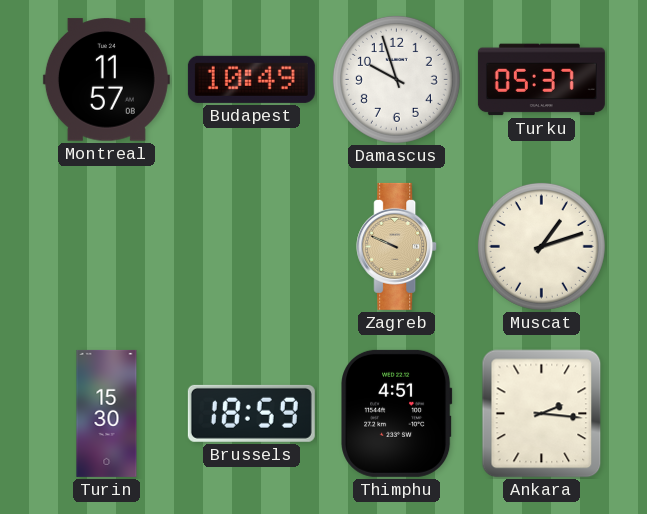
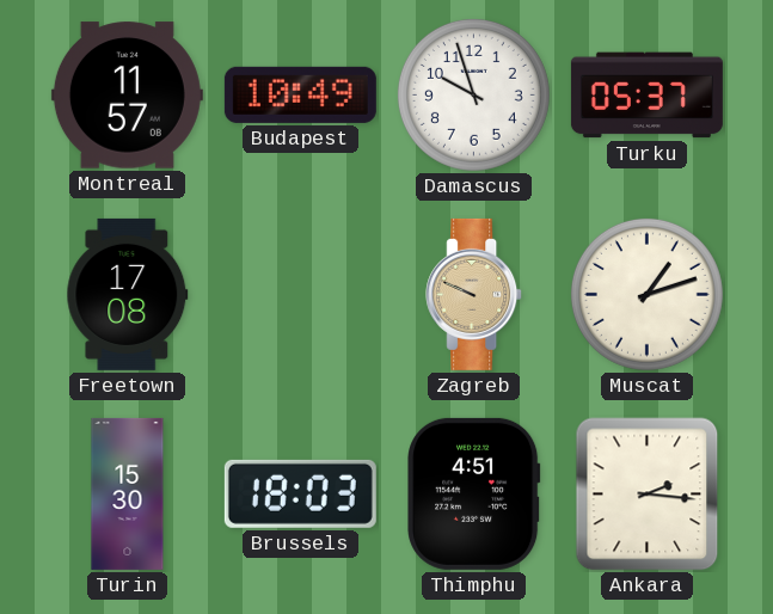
Freetown: none -> 17:08
Brussels: 18:59 -> 18:03
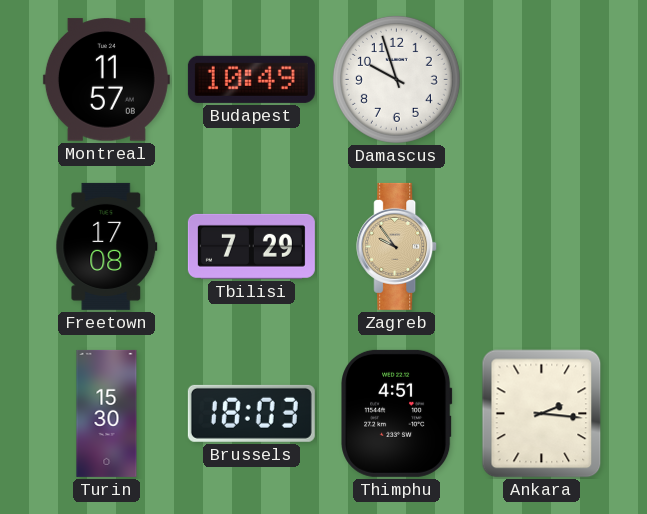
Turku: 05:37 -> none
Tbilisi: none -> 7:29
Zagreb: 9:49 -> 9:54
Muscat: 1:12 -> none
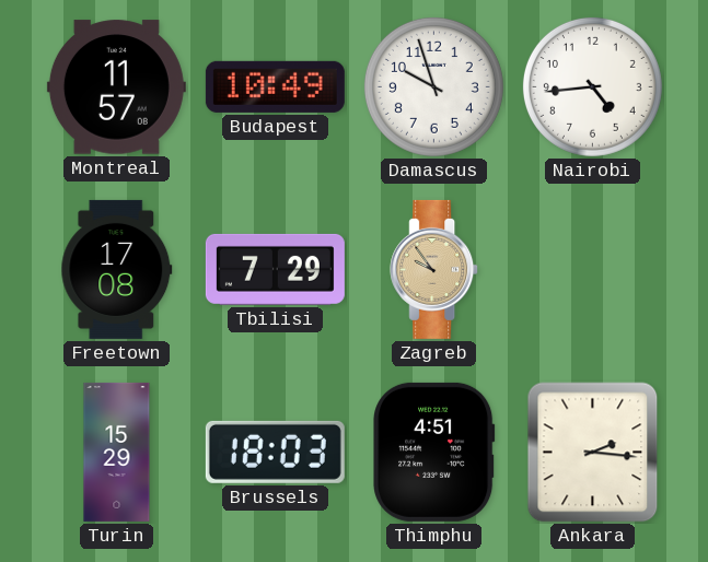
Nairobi: none -> 4:44
Turin: 15:30 -> 15:29
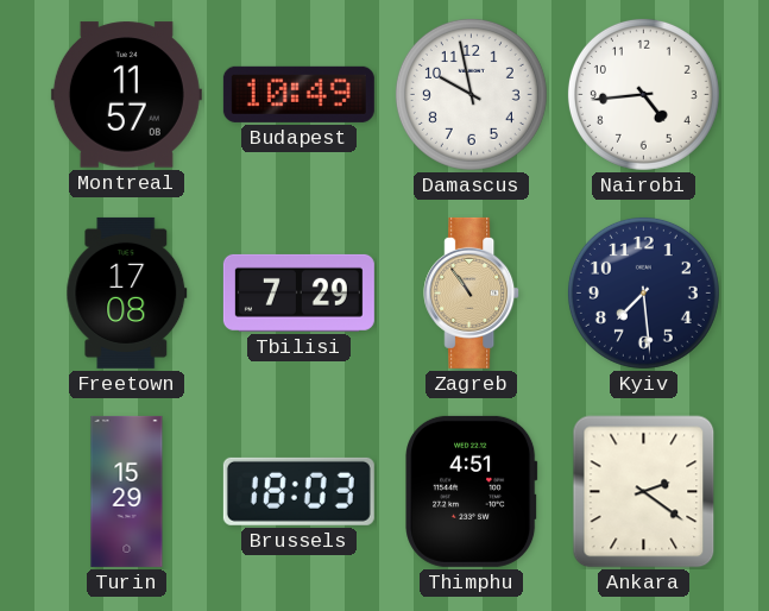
Damascus: 9:57 -> 9:58
Zagreb: 9:54 -> 10:54
Kyiv: none -> 7:29
Ankara: 2:16 -> 2:21
